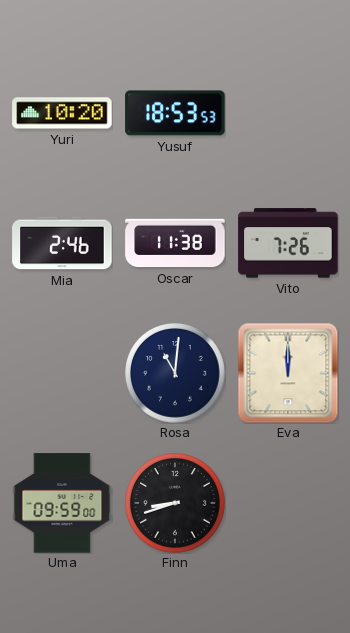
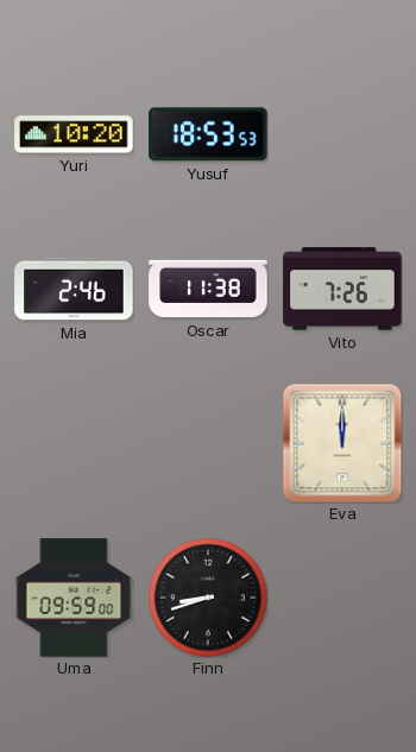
Rosa: 11:01 -> none
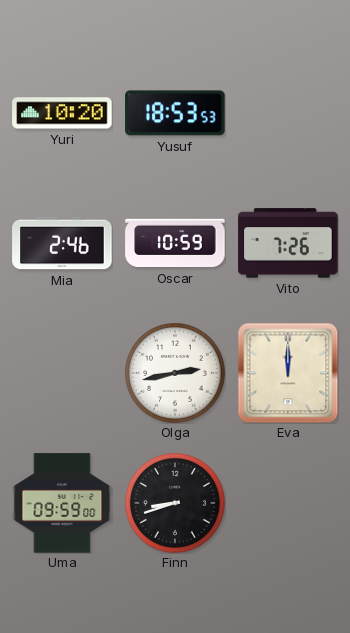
Oscar: 11:38 -> 10:59
Olga: none -> 2:43
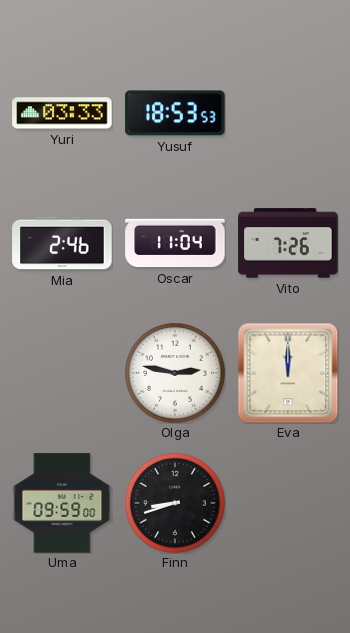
Yuri: 10:20 -> 03:33
Oscar: 10:59 -> 11:04
Olga: 2:43 -> 2:47
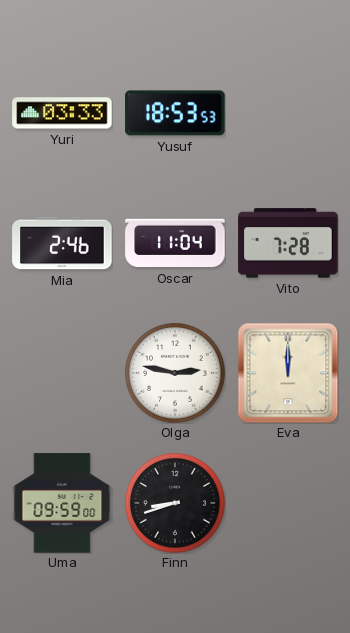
Vito: 7:26 -> 7:28
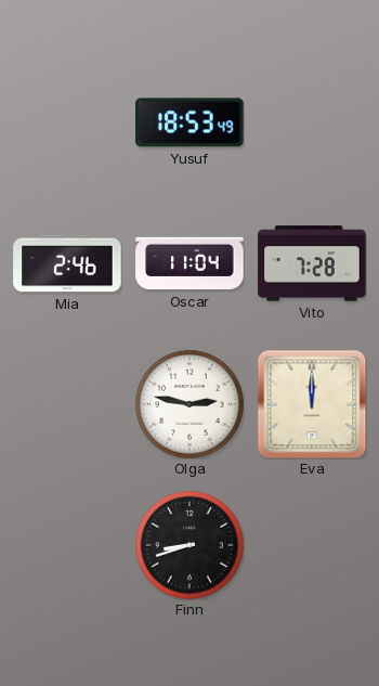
Yuri: 03:33 -> none
Yusuf: 18:53:53 -> 18:53:49
Uma: 09:59 -> none
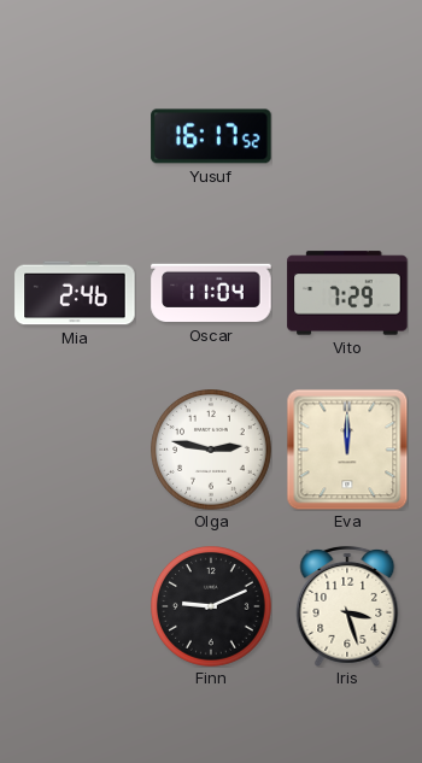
Yusuf: 18:53 -> 16:17
Vito: 7:28 -> 7:29
Finn: 8:42 -> 9:11
Iris: none -> 3:27
